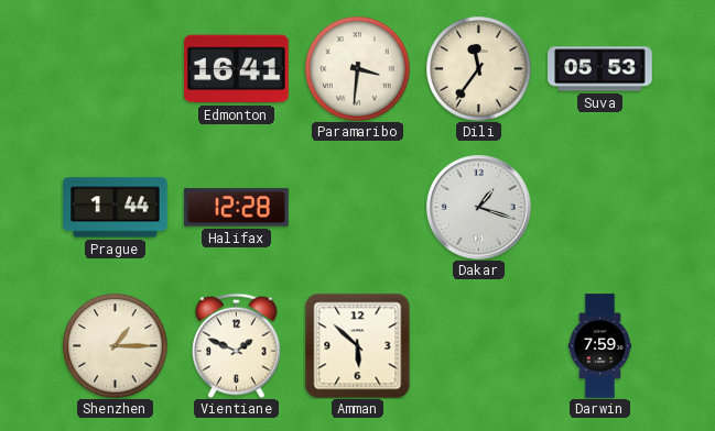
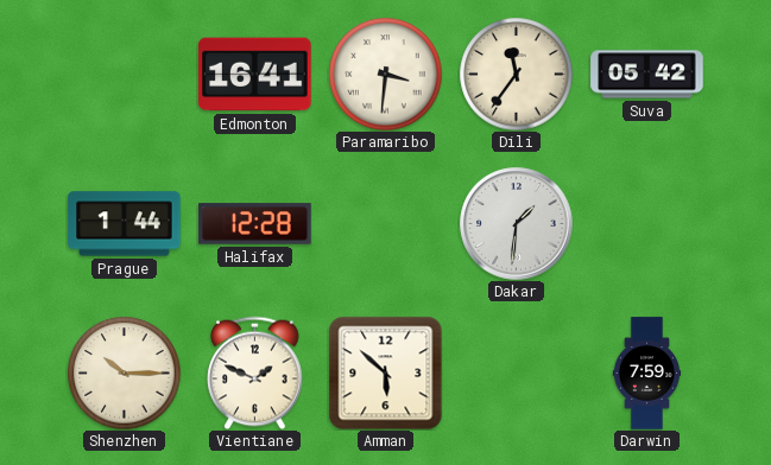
Suva: 05:53 -> 05:42
Dakar: 1:18 -> 1:31
Shenzhen: 1:15 -> 10:15
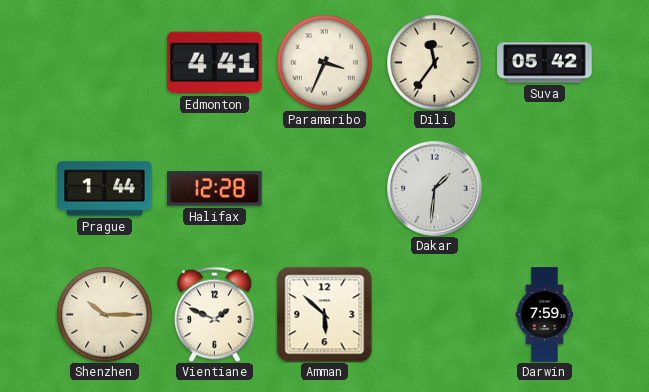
Edmonton: 16:41 -> 4:41
Paramaribo: 3:31 -> 3:34
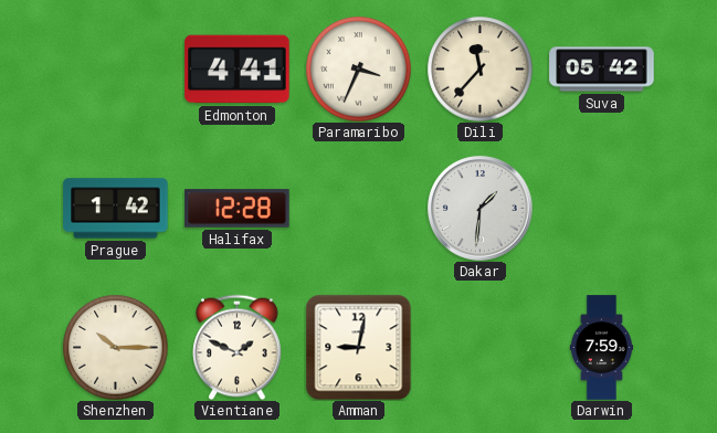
Dili: 11:36 -> 11:37
Prague: 1:44 -> 1:42
Amman: 5:52 -> 9:02
